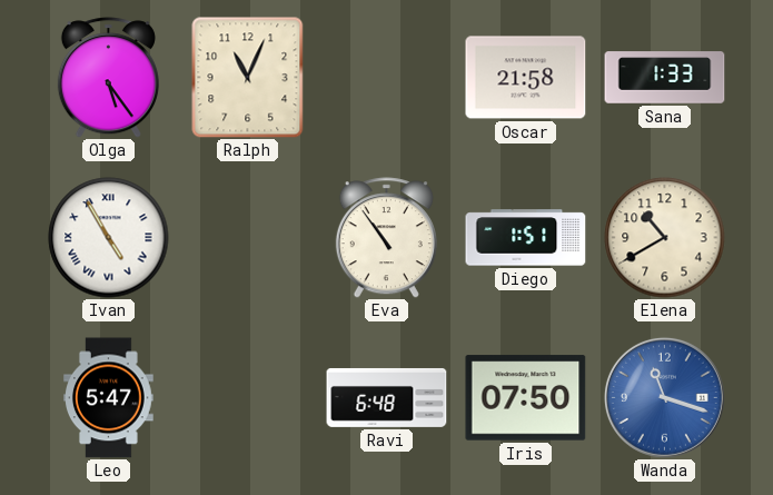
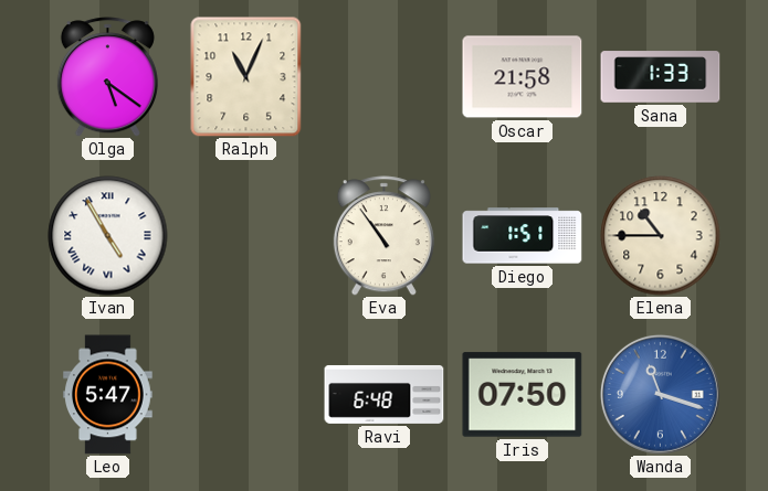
Olga: 5:24 -> 5:21
Elena: 10:40 -> 10:45
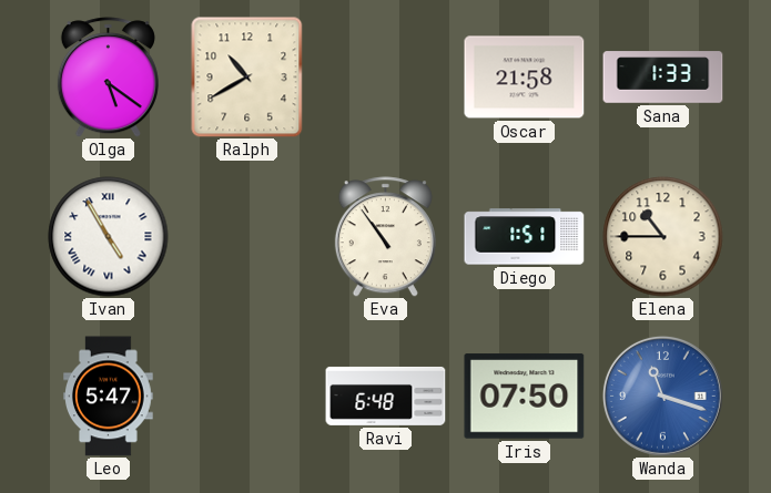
Ralph: 11:04 -> 10:40
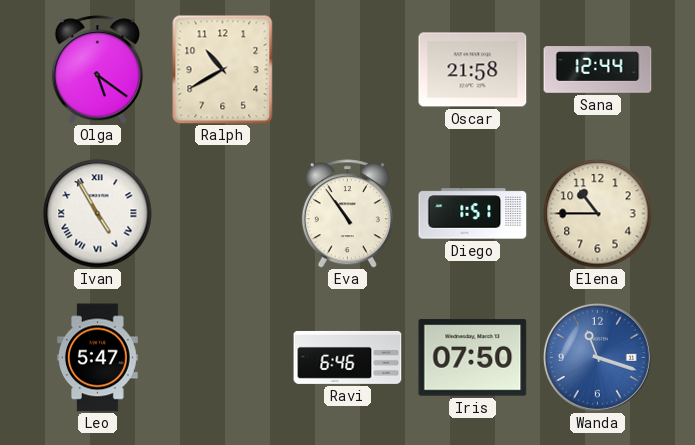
Sana: 1:33 -> 12:44
Ravi: 6:48 -> 6:46
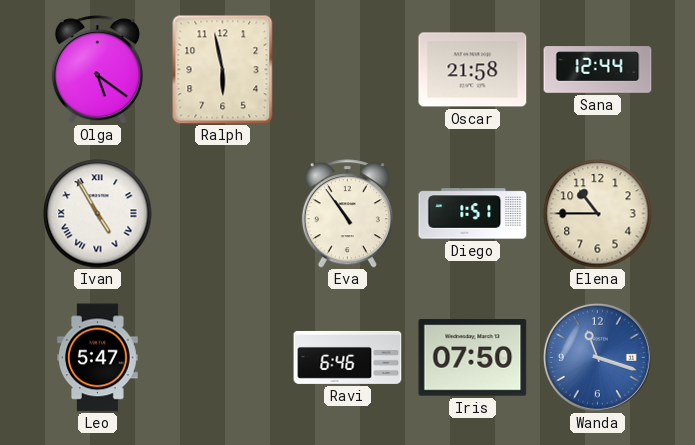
Ralph: 10:40 -> 5:58
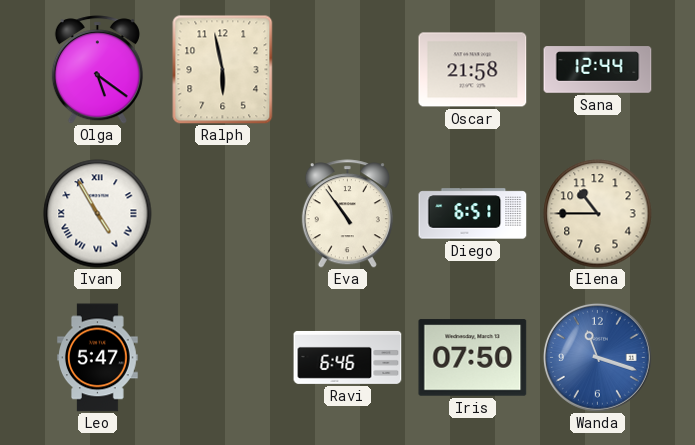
Diego: 1:51 -> 6:51
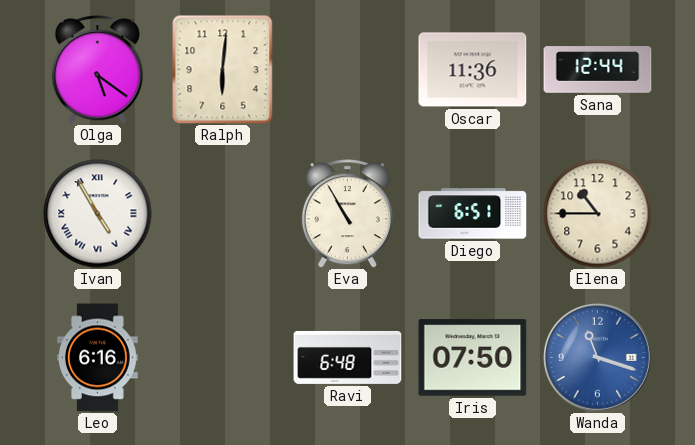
Ralph: 5:58 -> 6:01
Oscar: 21:58 -> 11:36
Eva: 10:54 -> 10:55
Leo: 5:47 -> 6:16
Ravi: 6:46 -> 6:48
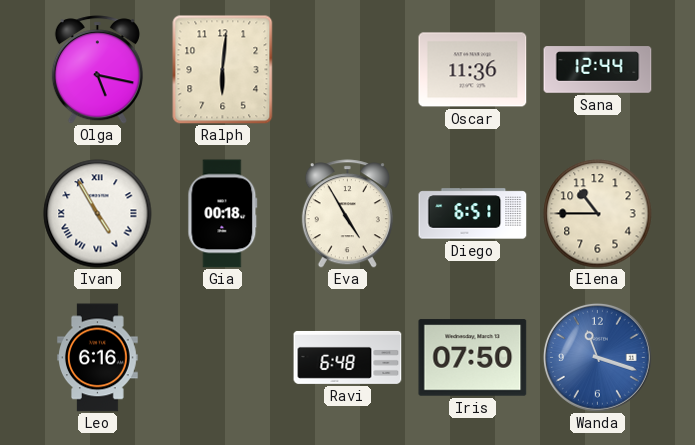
Olga: 5:21 -> 5:17
Gia: none -> 00:18
Eva: 10:55 -> 4:55
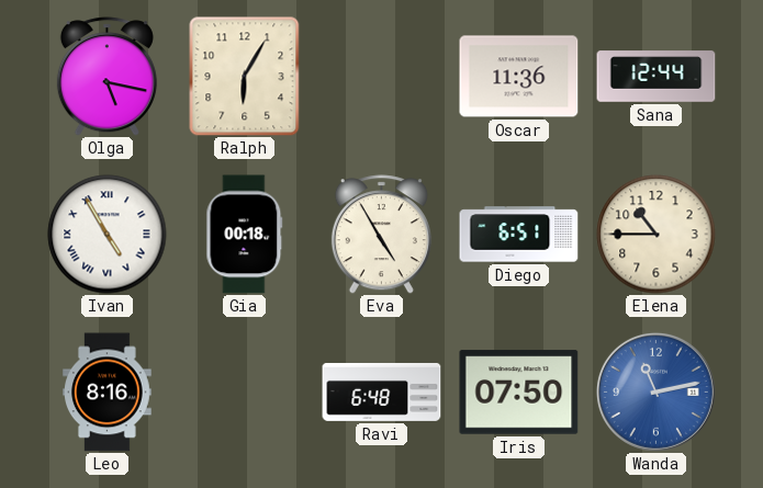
Ralph: 6:01 -> 6:05
Leo: 6:16 -> 8:16
Wanda: 11:18 -> 11:13
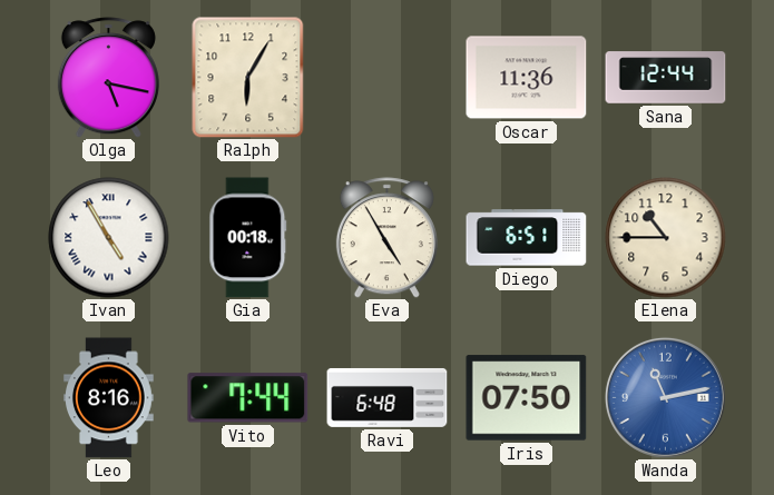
Vito: none -> 7:44
